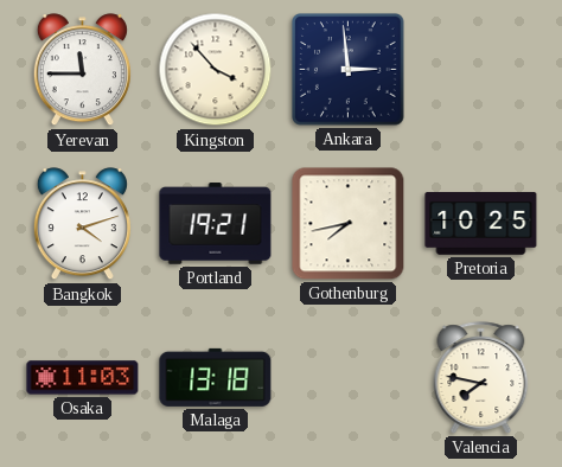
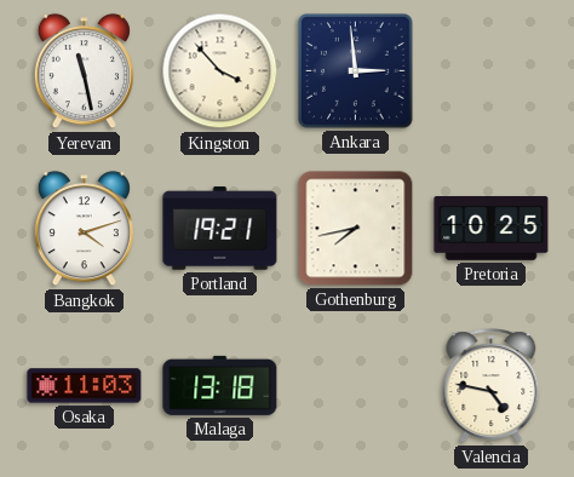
Yerevan: 11:45 -> 11:28
Valencia: 7:47 -> 4:47
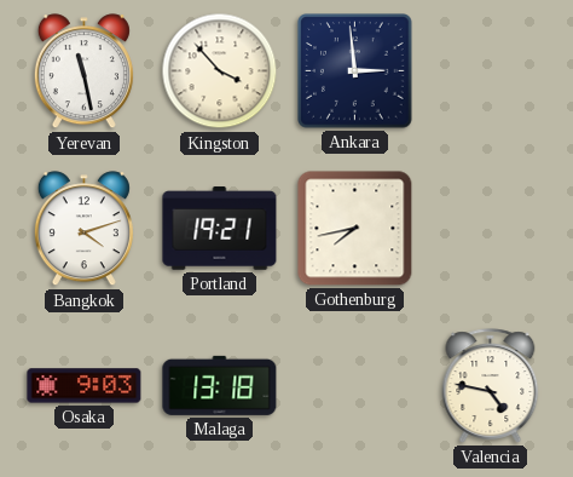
Pretoria: 10:25 -> none
Osaka: 11:03 -> 9:03
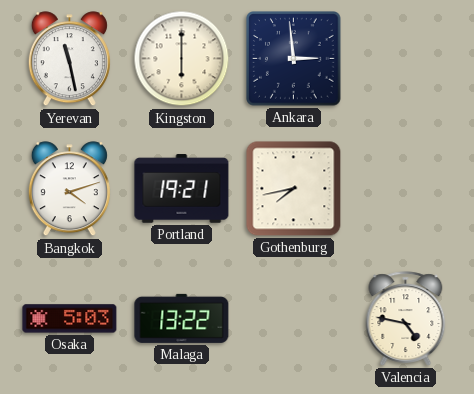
Kingston: 3:53 -> 6:00
Osaka: 9:03 -> 5:03
Malaga: 13:18 -> 13:22
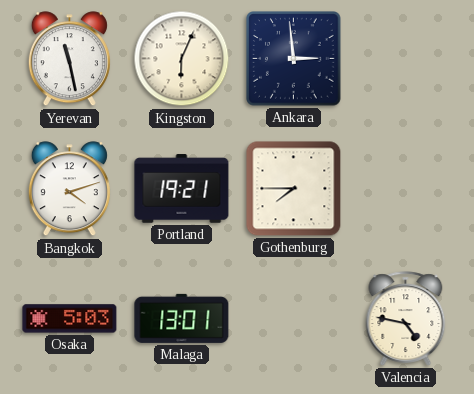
Kingston: 6:00 -> 6:04
Gothenburg: 7:43 -> 7:45
Malaga: 13:22 -> 13:01
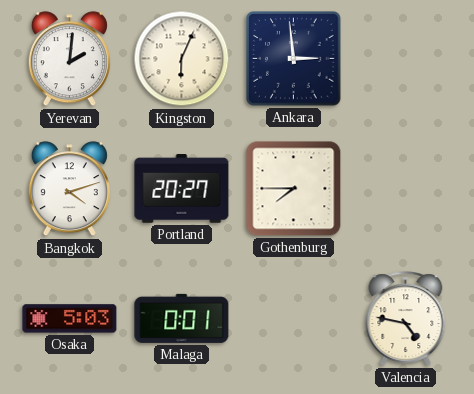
Yerevan: 11:28 -> 2:01
Portland: 19:21 -> 20:27
Malaga: 13:01 -> 0:01
